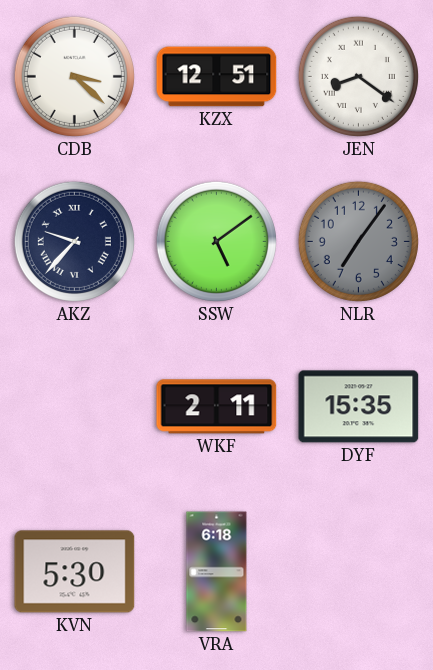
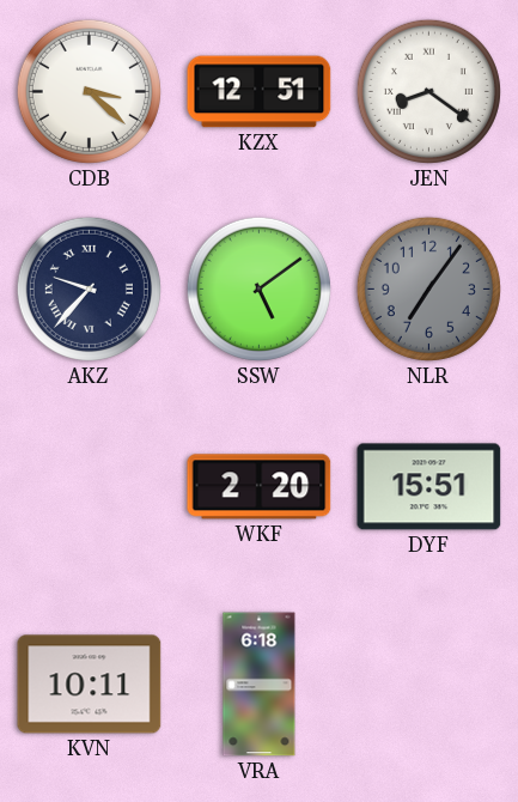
WKF: 2:11 -> 2:20
DYF: 15:35 -> 15:51
KVN: 5:30 -> 10:11
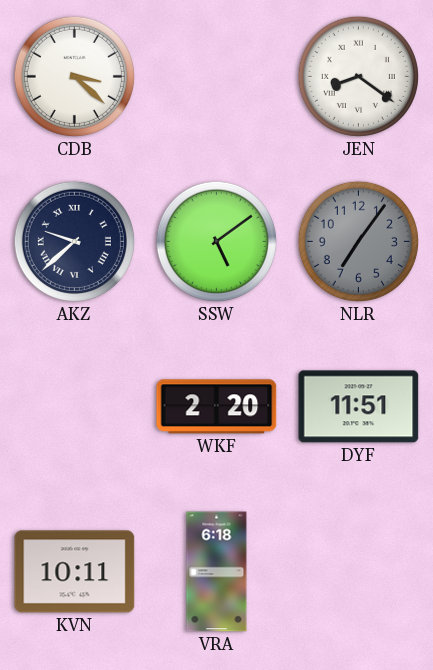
KZX: 12:51 -> none
AKZ: 9:37 -> 9:38
DYF: 15:51 -> 11:51
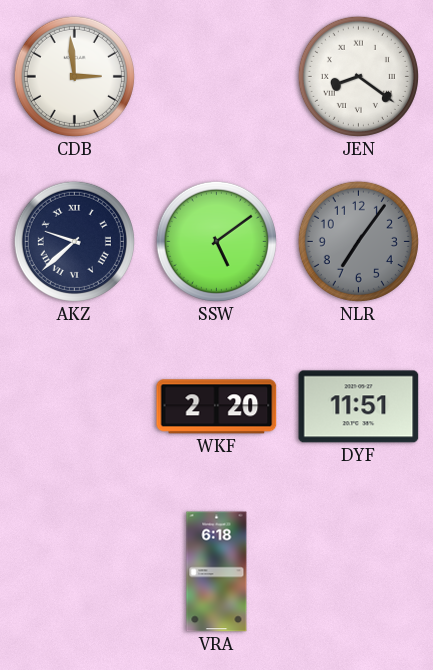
CDB: 3:22 -> 2:59
KVN: 10:11 -> none
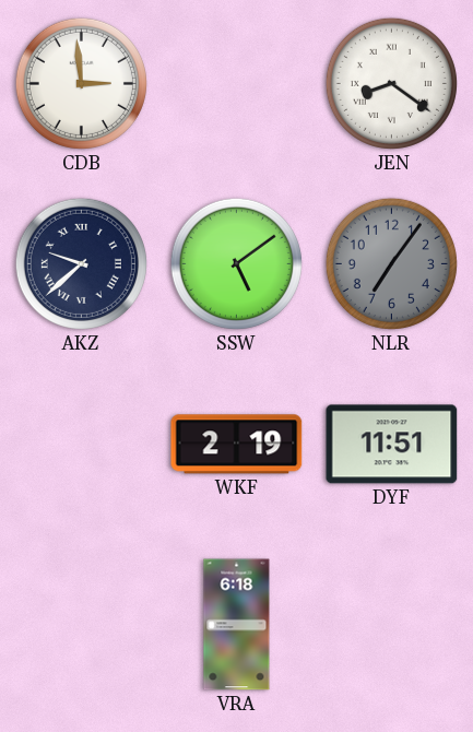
WKF: 2:20 -> 2:19
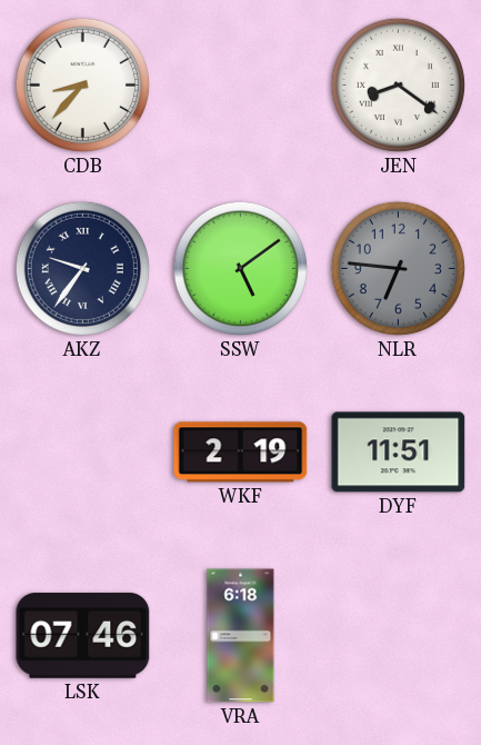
CDB: 2:59 -> 8:37
AKZ: 9:38 -> 9:36
NLR: 7:06 -> 6:46
LSK: none -> 07:46
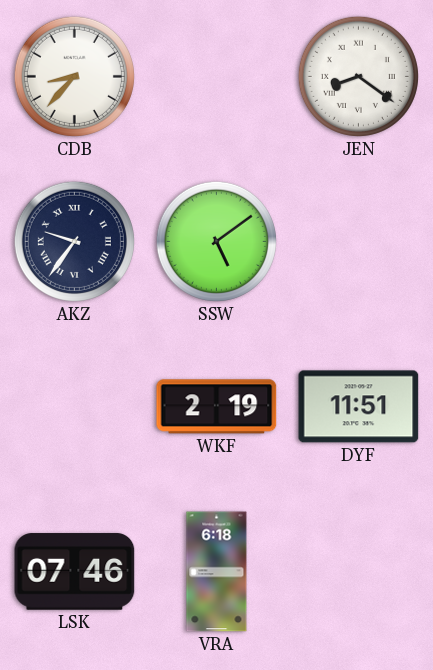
NLR: 6:46 -> none
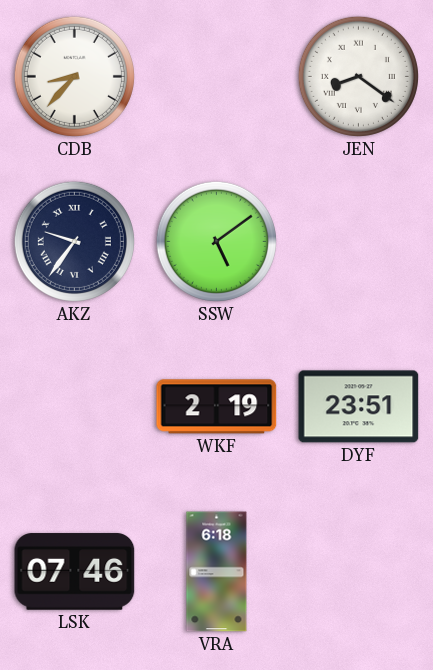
DYF: 11:51 -> 23:51
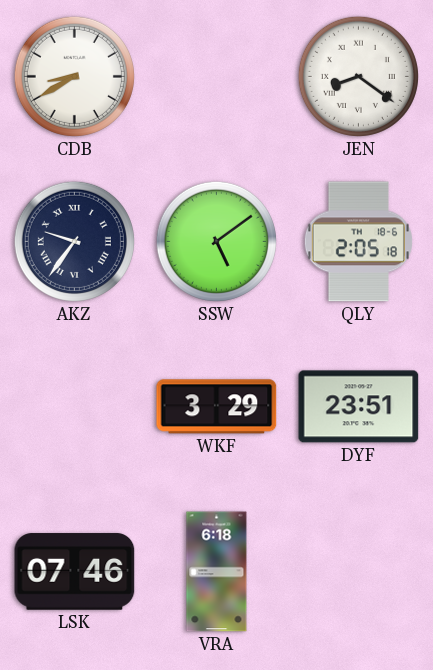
CDB: 8:37 -> 8:40
QLY: none -> 2:05
WKF: 2:19 -> 3:29
